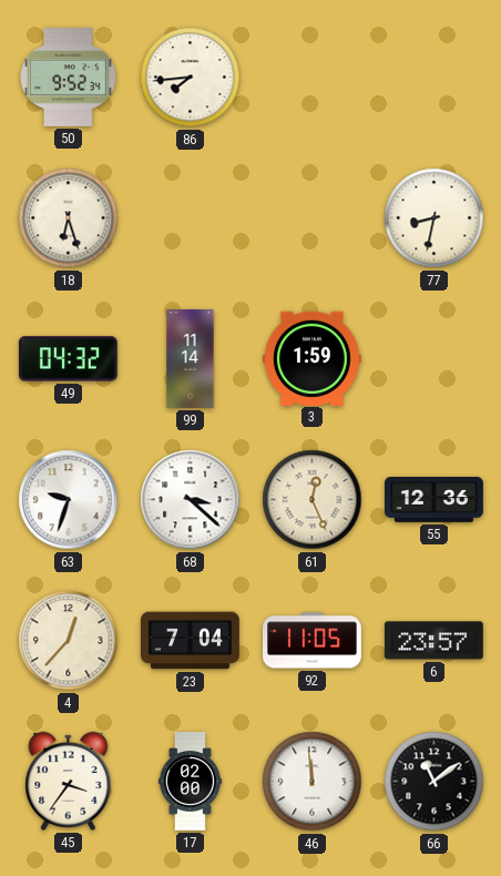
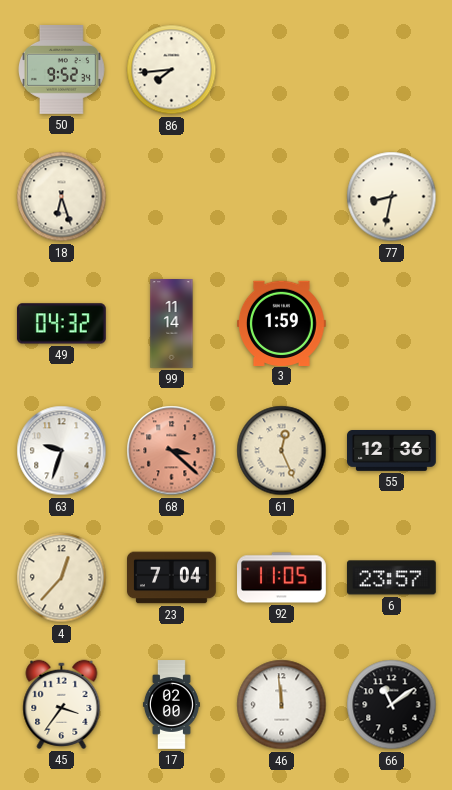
68 dial: white -> salmon
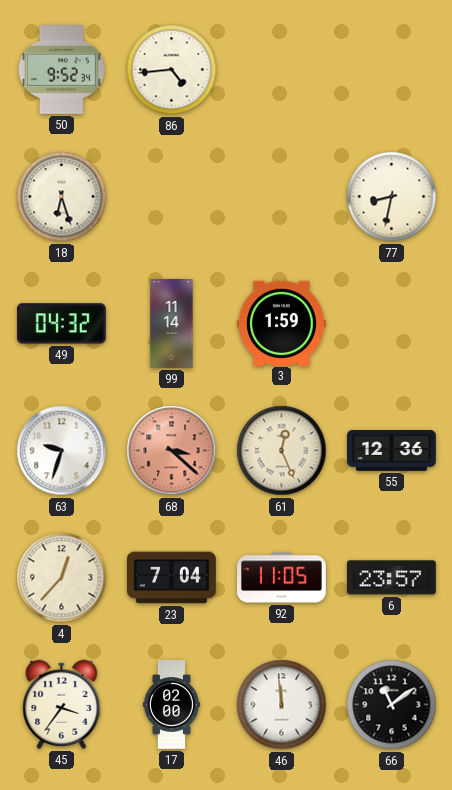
86: 7:44 -> 4:44
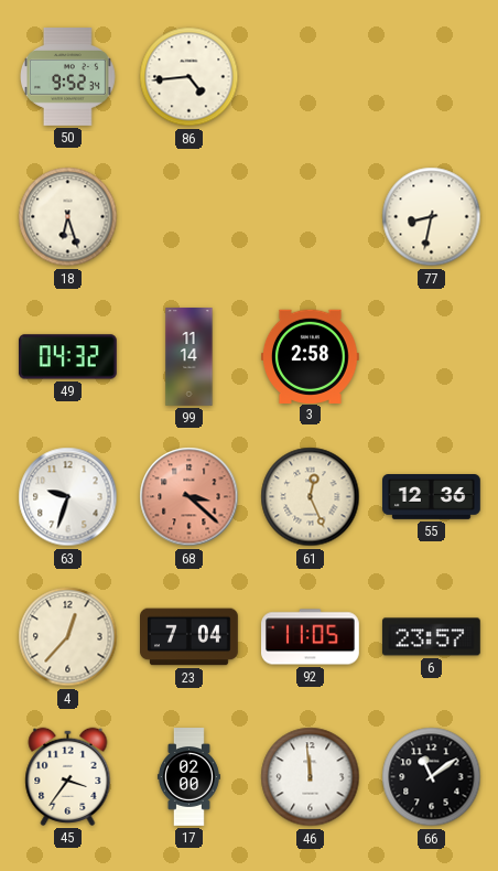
3: 1:59 -> 2:58
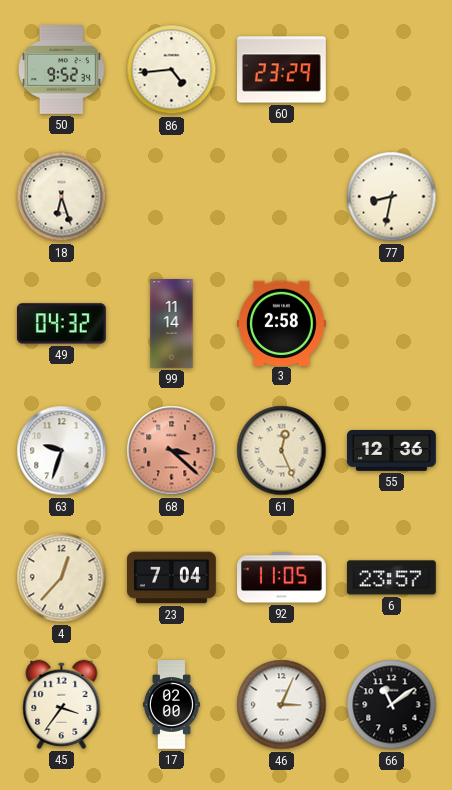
60: none -> 23:29
46: 11:59 -> 3:04
